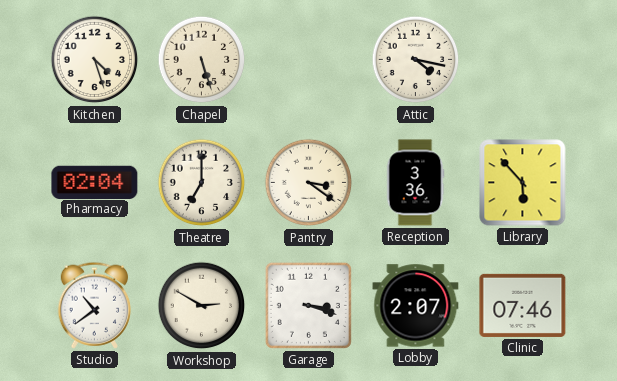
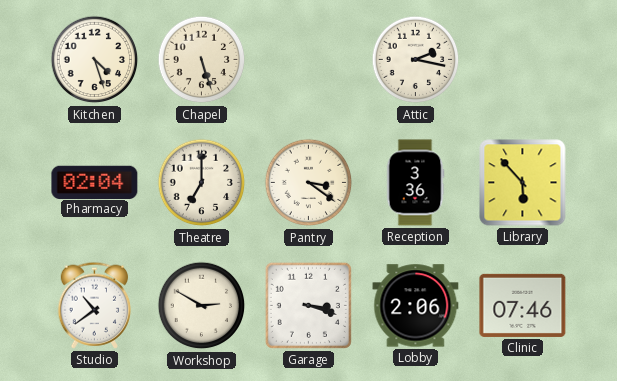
Attic: 4:17 -> 2:17
Lobby: 2:07 -> 2:06
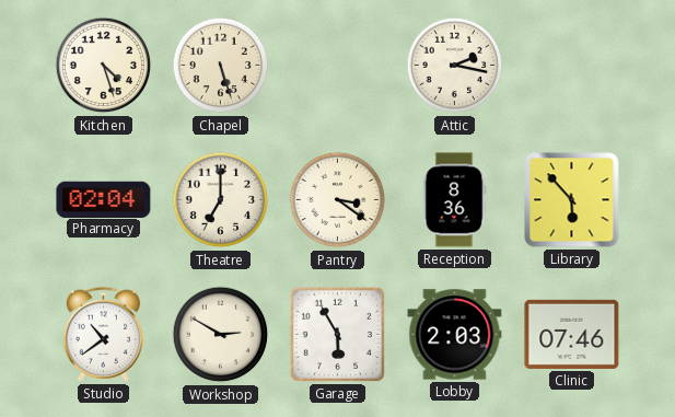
Reception: 3:36 -> 8:36
Garage: 3:18 -> 5:55
Lobby: 2:06 -> 2:03
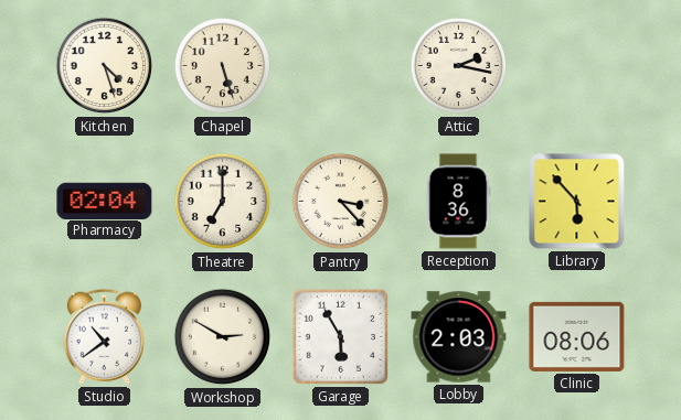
Pantry: 3:21 -> 3:23
Clinic: 07:46 -> 08:06
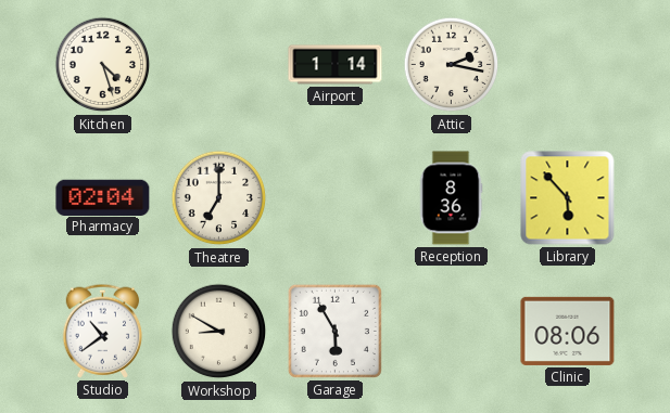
Chapel: 5:27 -> none
Airport: none -> 1:14
Pantry: 3:23 -> none
Workshop: 2:50 -> 8:50
Lobby: 2:03 -> none
